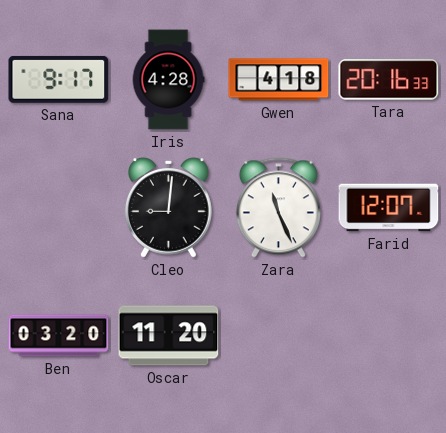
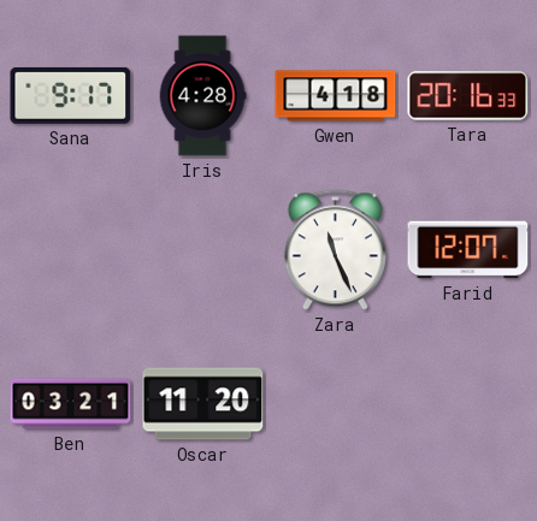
Cleo: 9:01 -> none
Ben: 03:20 -> 03:21
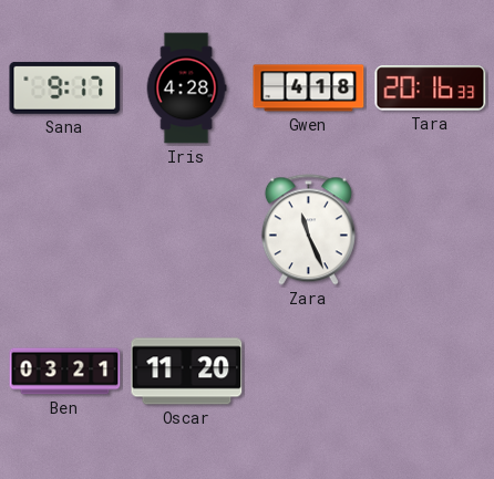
Farid: 12:07 -> none
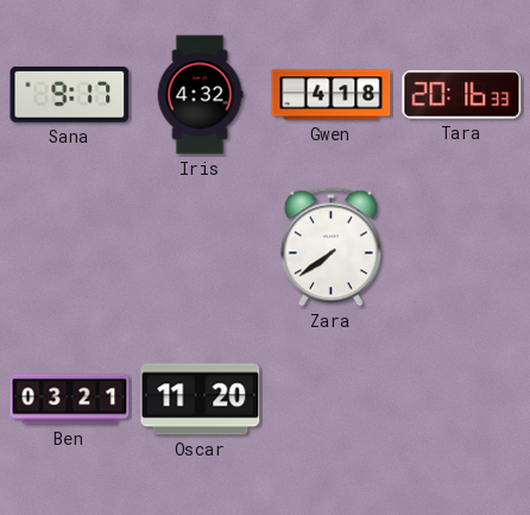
Iris: 4:28 -> 4:32
Zara: 11:26 -> 7:39
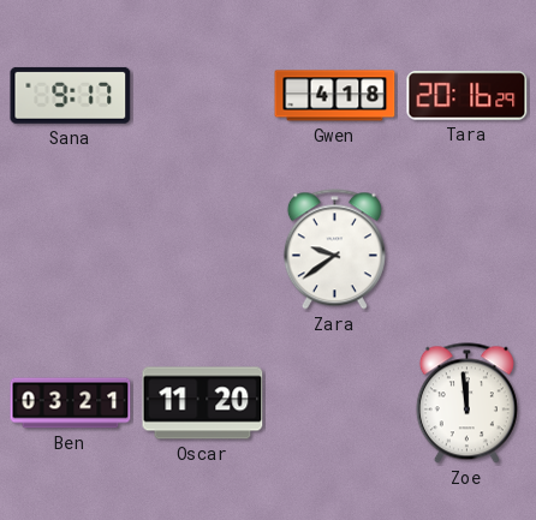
Iris: 4:32 -> none
Tara: 20:16:33 -> 20:16:29
Zara: 7:39 -> 9:39
Zoe: none -> 11:59
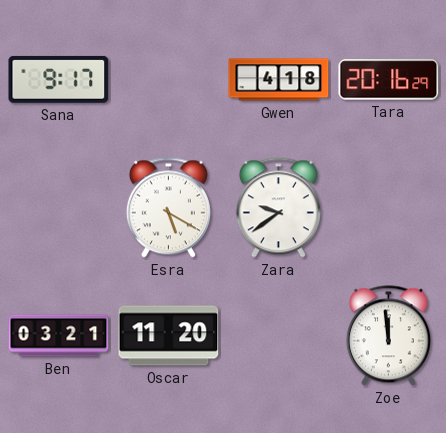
Esra: none -> 5:20
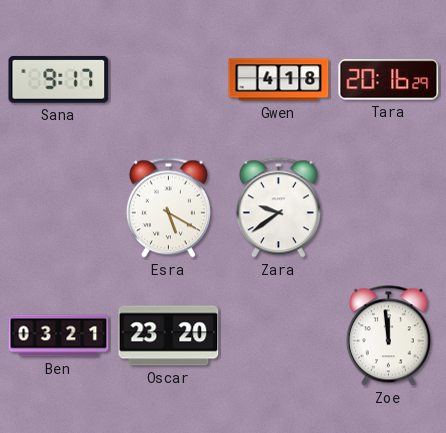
Oscar: 11:20 -> 23:20
